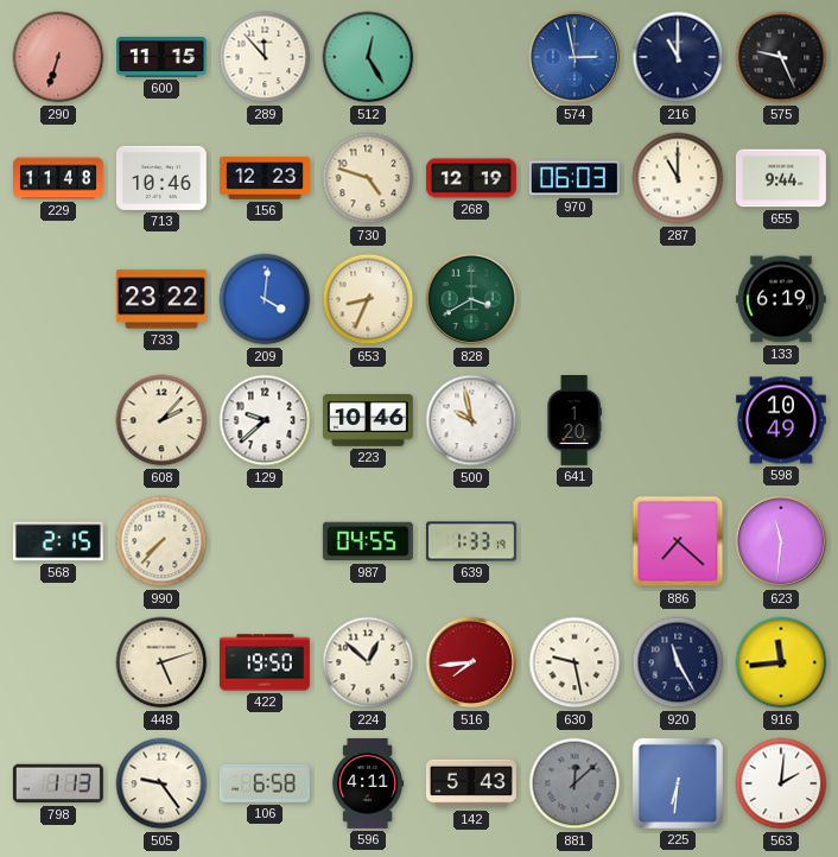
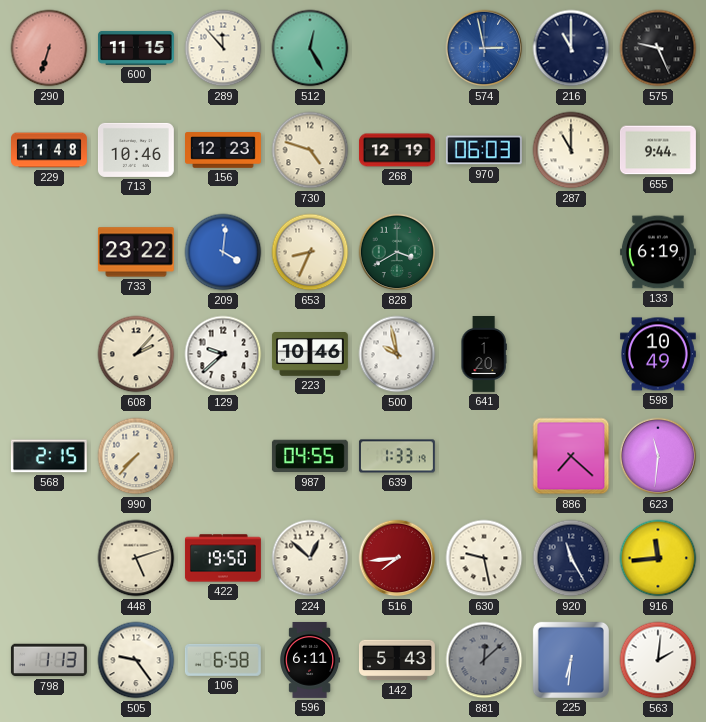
596: 4:11 -> 6:11
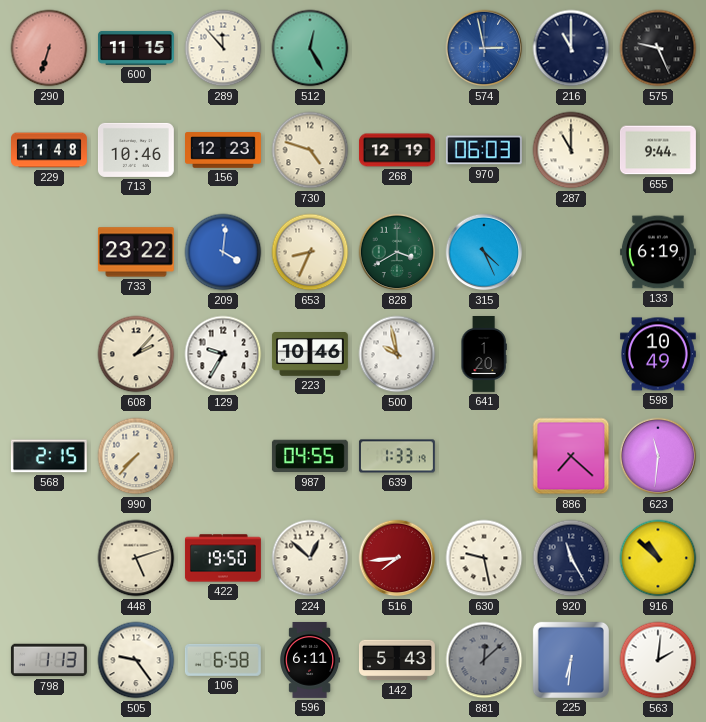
315: none -> 4:26
129: 9:38 -> 9:35
916: 11:44 -> 10:52
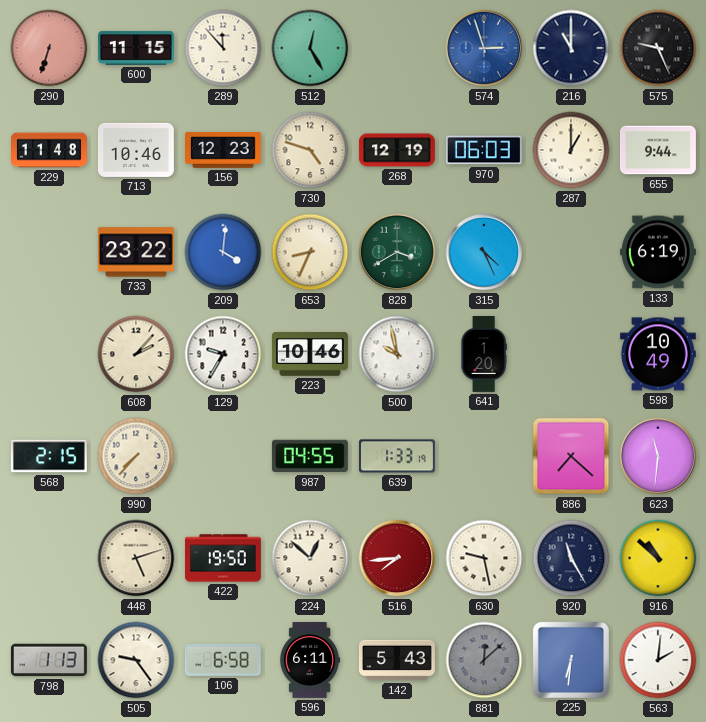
574: 2:58 -> 2:57
287: 11:00 -> 1:00
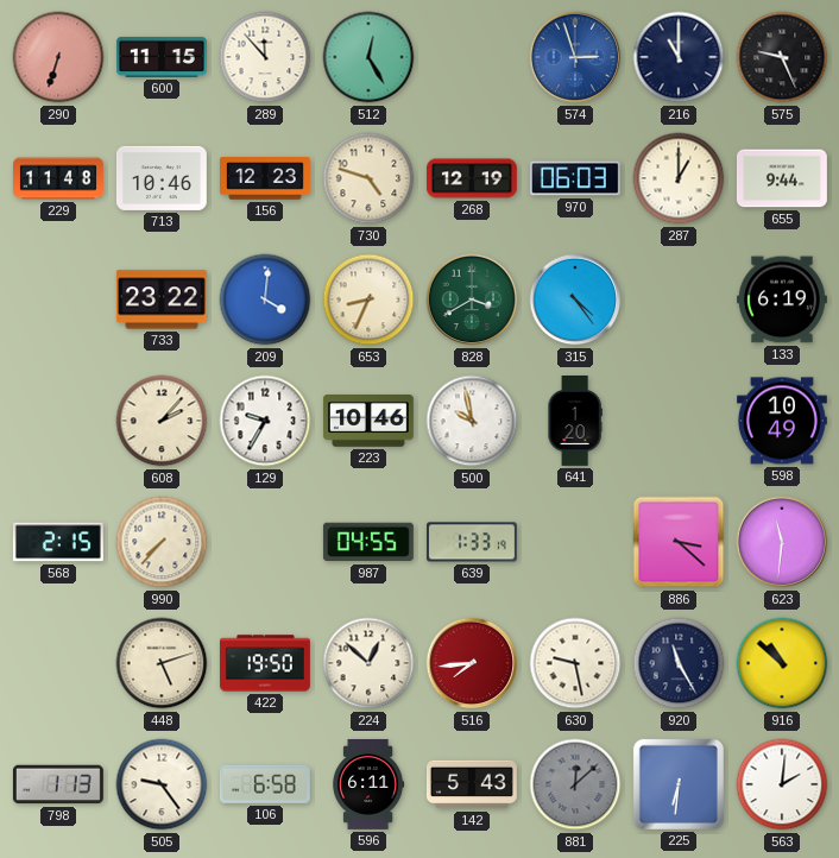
315: 4:26 -> 4:24
886: 7:22 -> 3:22
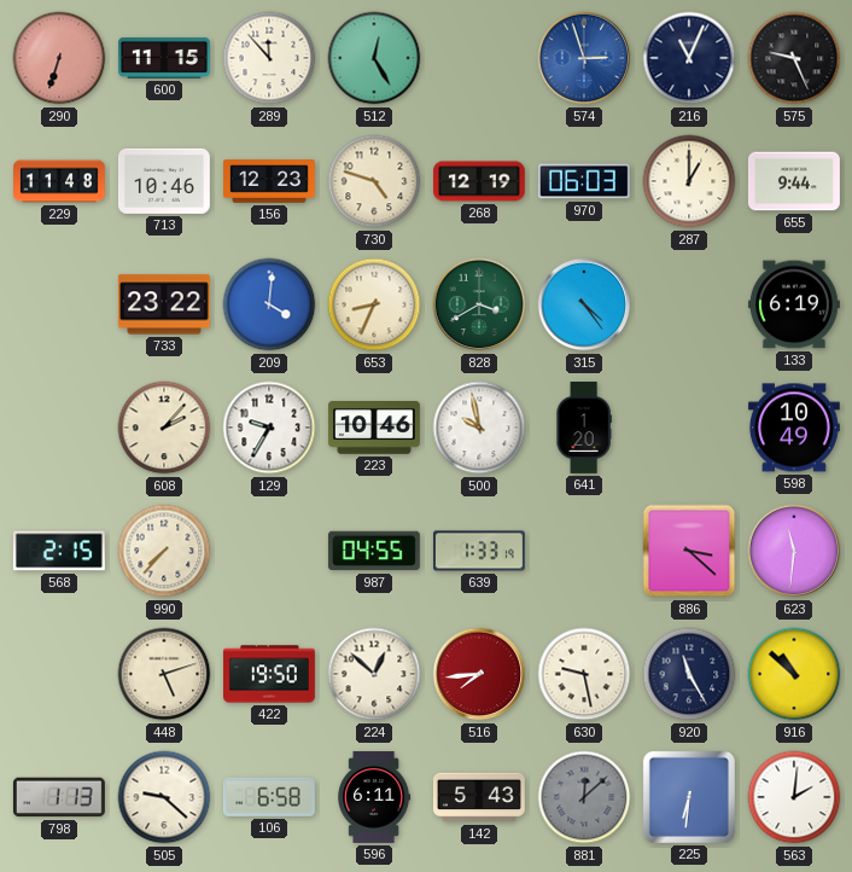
216: 11:00 -> 11:04
505: 9:24 -> 9:22
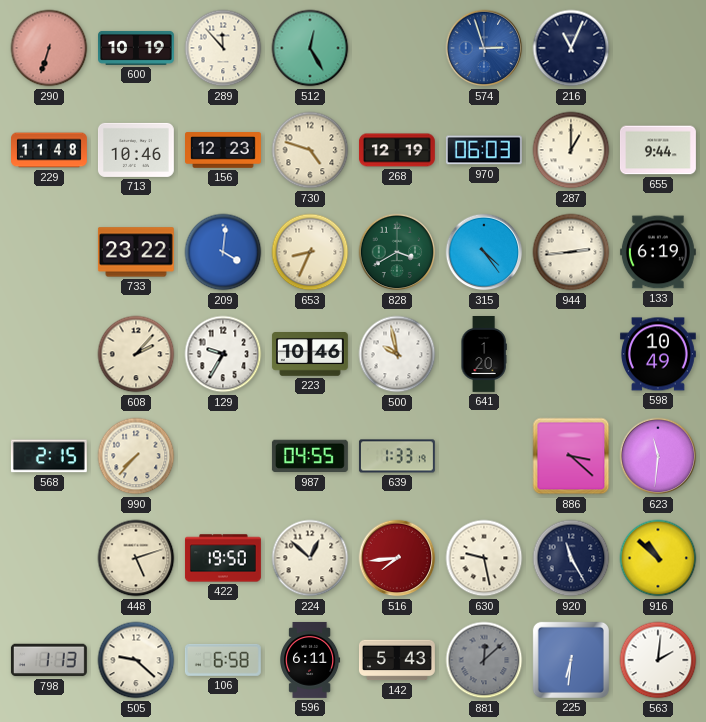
600: 11:15 -> 10:19
575: 9:26 -> none
944: none -> 2:44
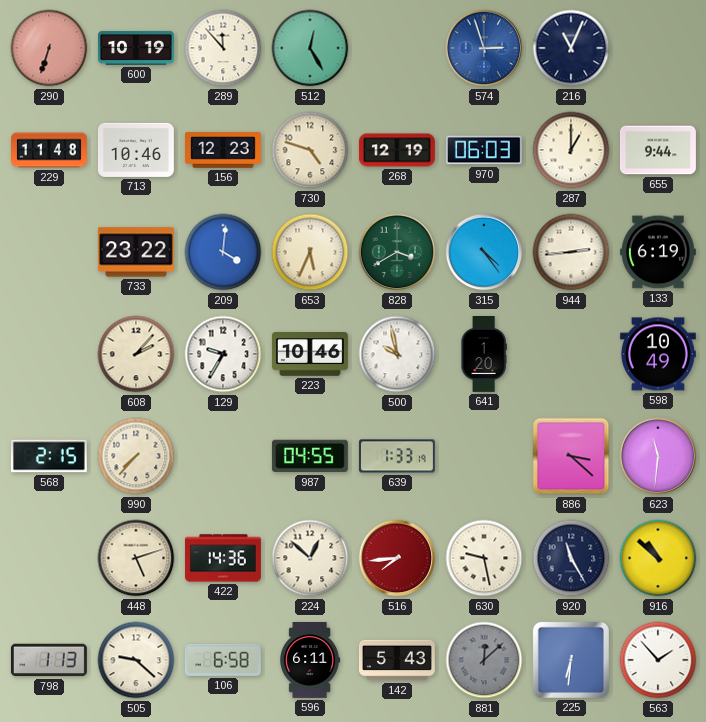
653: 8:34 -> 5:34
422: 19:50 -> 14:36
563: 2:01 -> 1:53
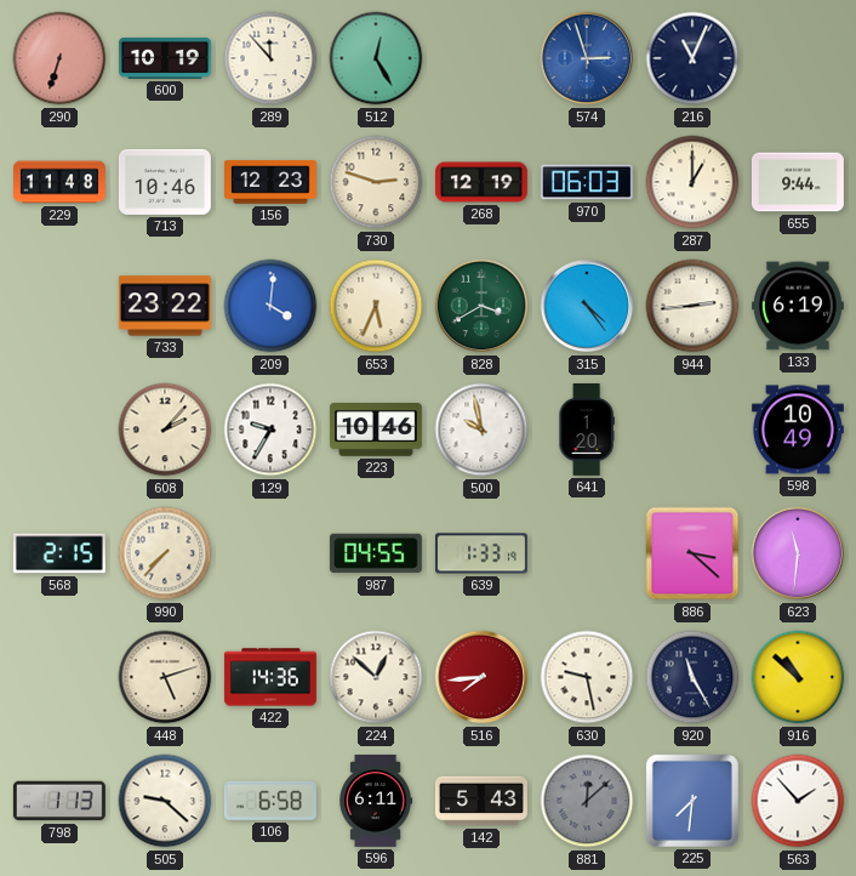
730: 4:48 -> 2:48
225: 6:31 -> 7:31
